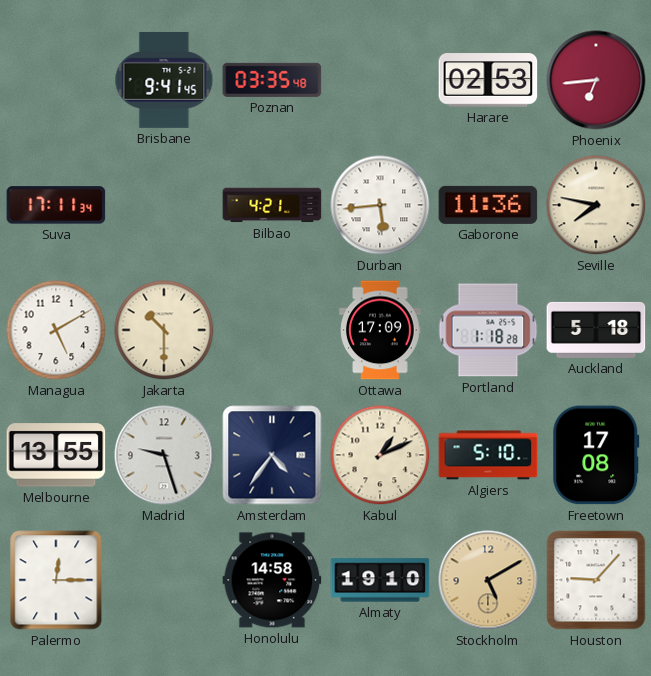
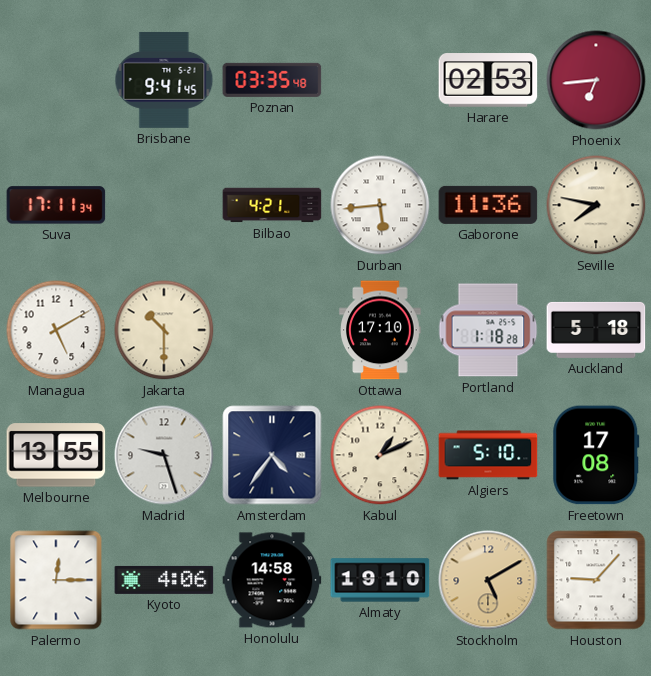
Ottawa: 17:09 -> 17:10
Kyoto: none -> 4:06
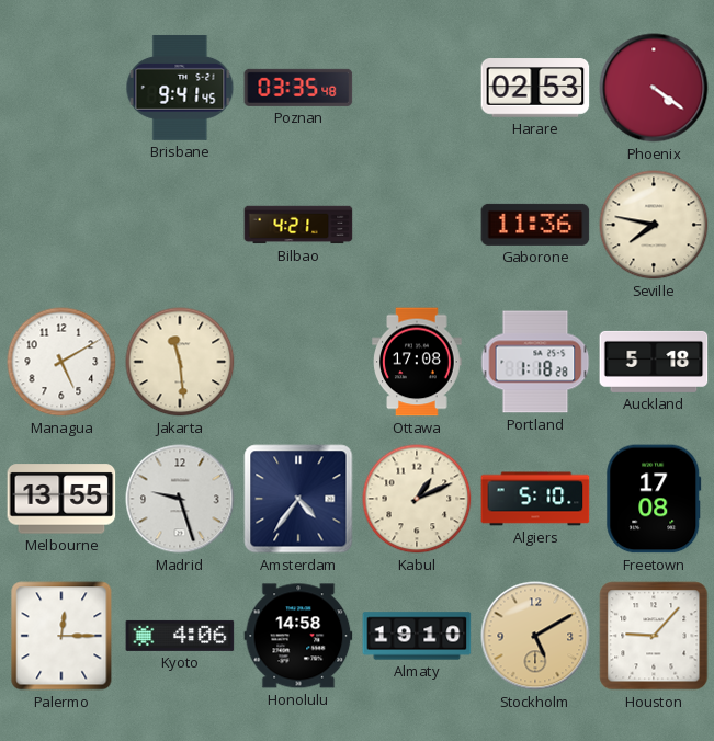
Phoenix: 6:44 -> 4:21
Suva: 17:11 -> none
Durban: 5:44 -> none
Jakarta: 10:30 -> 11:29
Ottawa: 17:10 -> 17:08
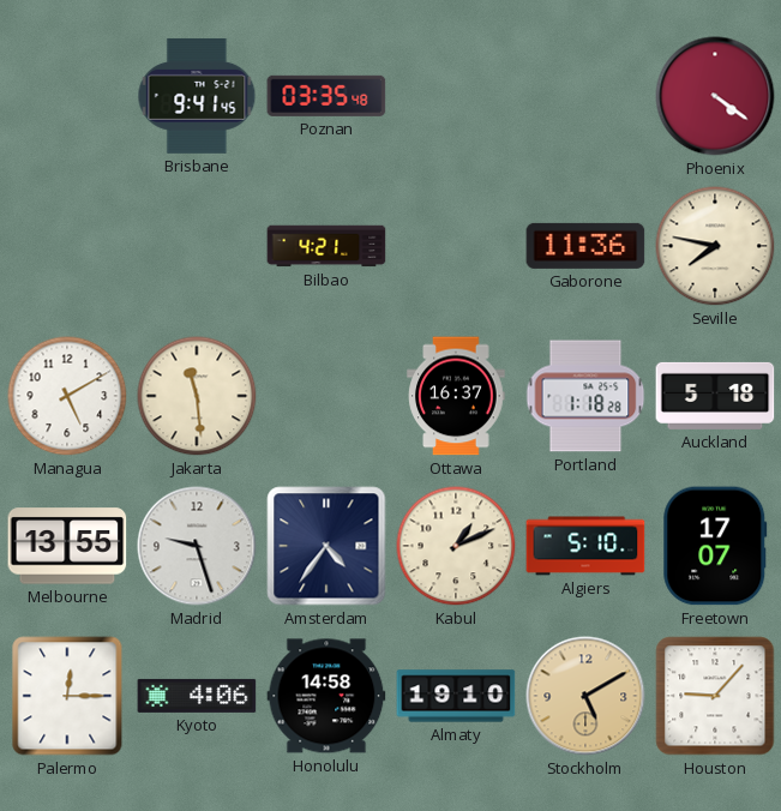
Harare: 02:53 -> none
Ottawa: 17:08 -> 16:37
Freetown: 17:08 -> 17:07
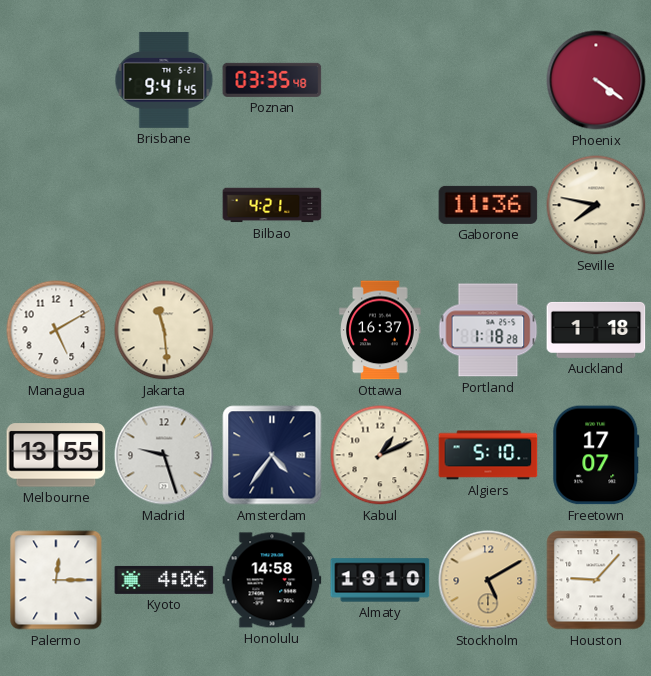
Auckland: 5:18 -> 1:18
